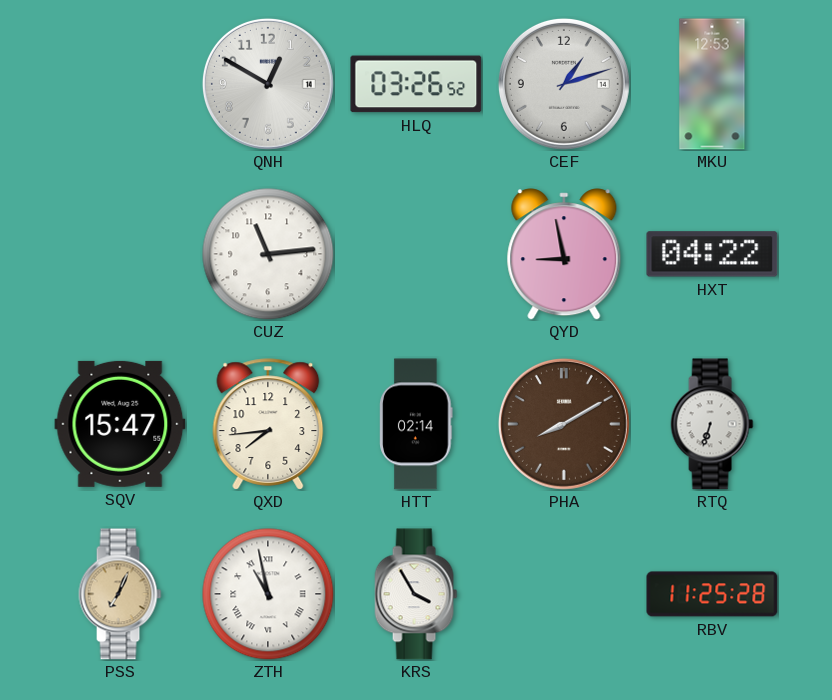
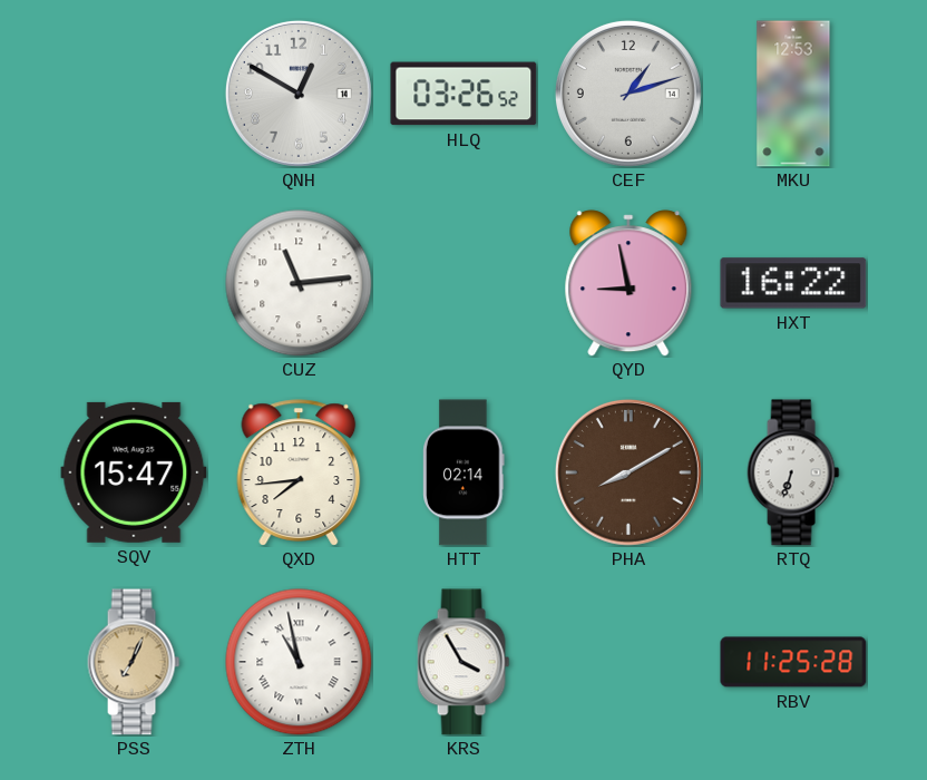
HXT: 04:22 -> 16:22
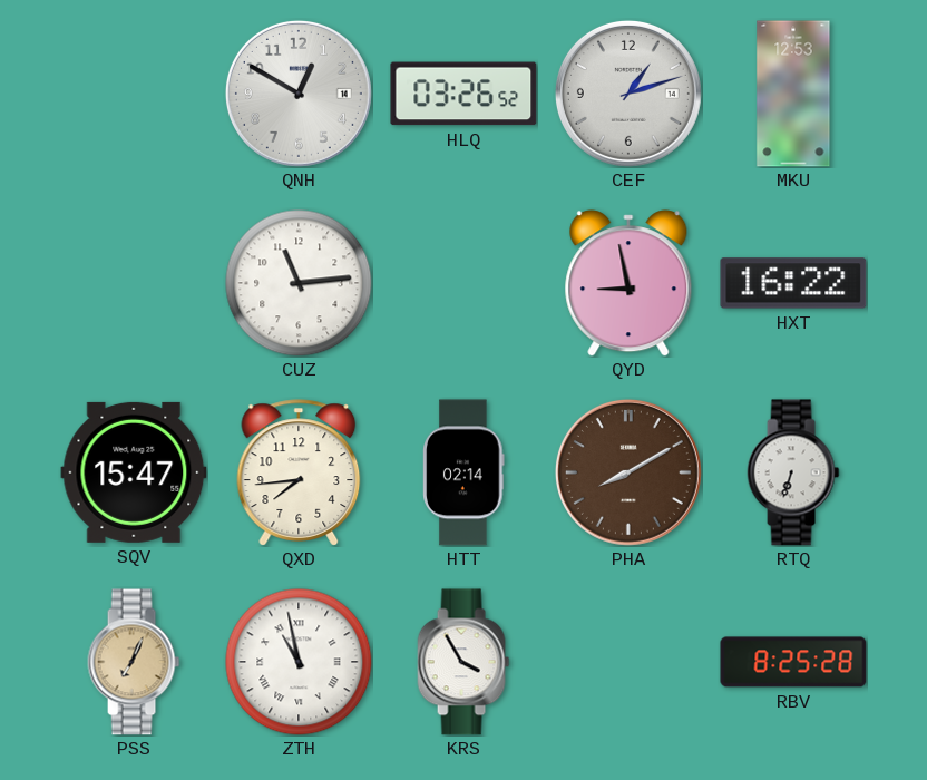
RBV: 11:25 -> 8:25
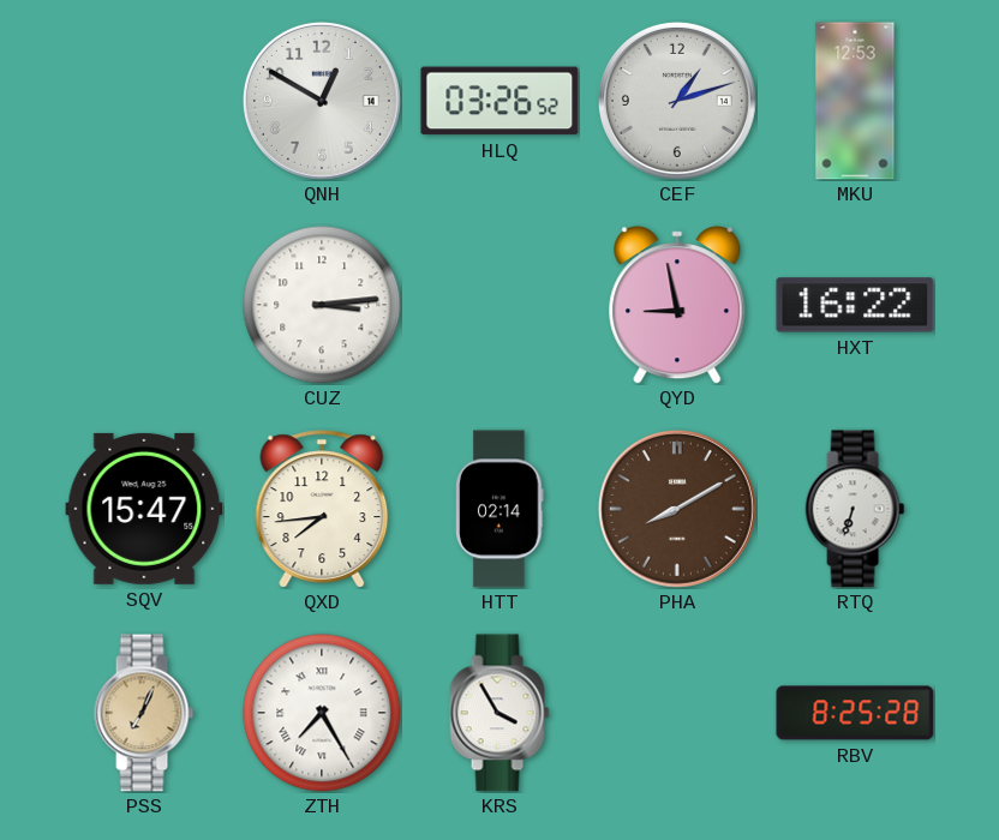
CUZ: 11:14 -> 3:14
ZTH: 10:58 -> 7:25
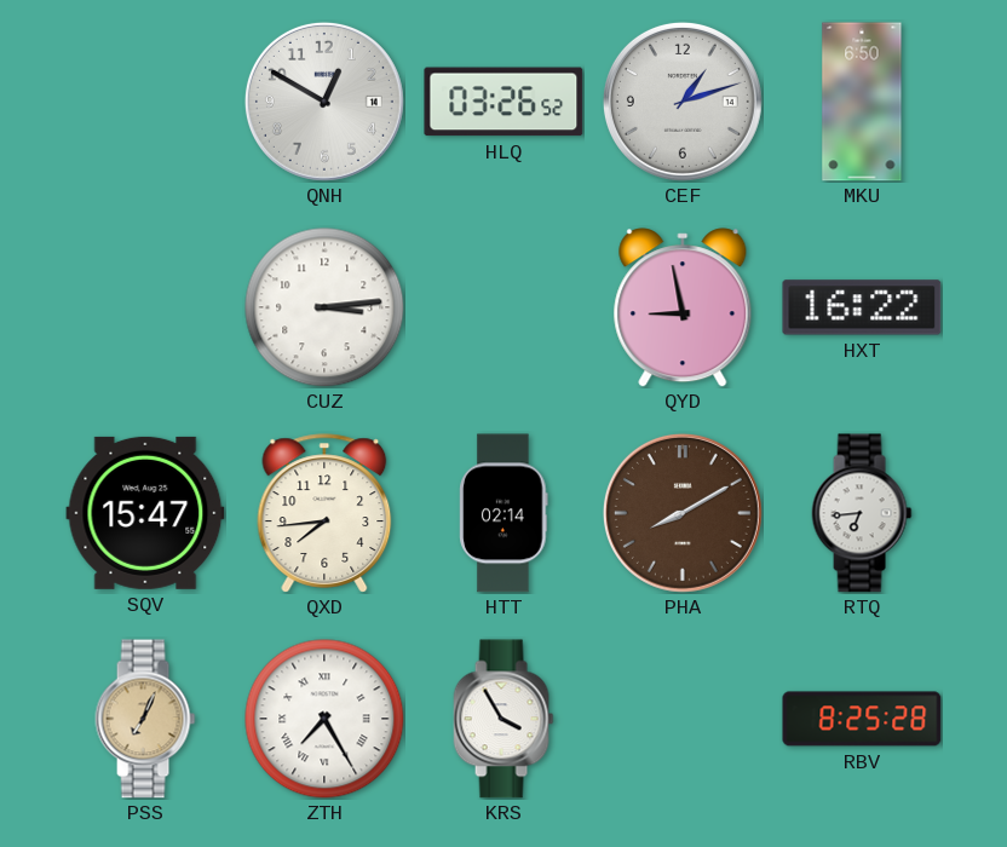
MKU: 12:53 -> 6:50
RTQ: 6:33 -> 6:44
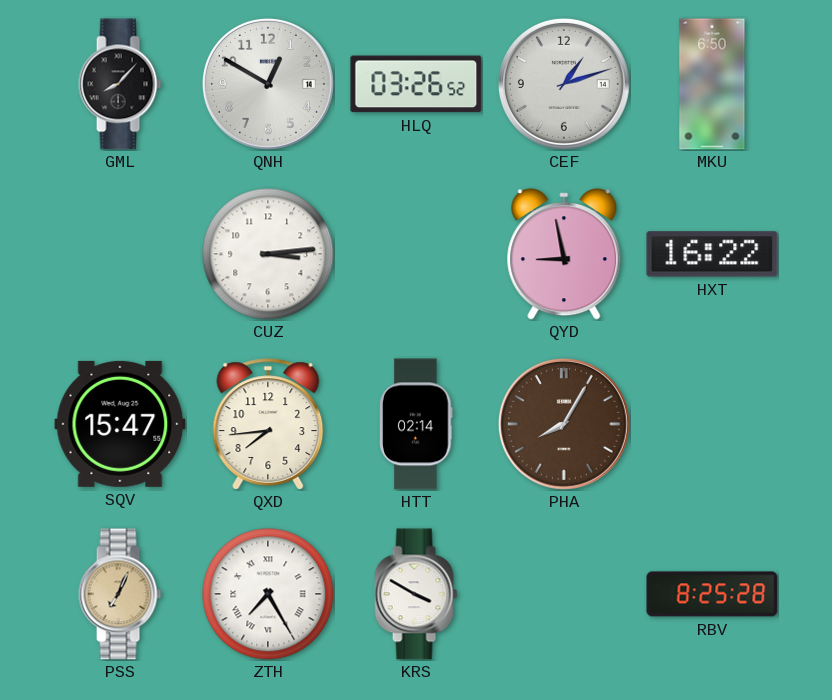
GML: none -> 8:07
PHA: 8:10 -> 8:05
RTQ: 6:44 -> none
KRS: 3:55 -> 3:50
